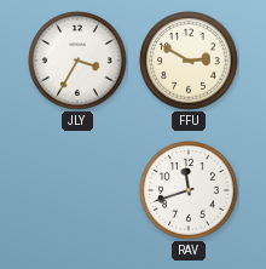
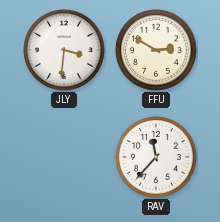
JLY: 3:35 -> 3:31
RAV: 11:42 -> 11:37
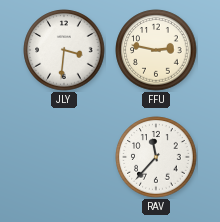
FFU: 2:50 -> 2:47
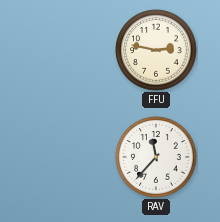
JLY: 3:31 -> none
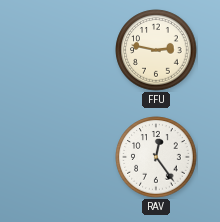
RAV: 11:37 -> 12:24
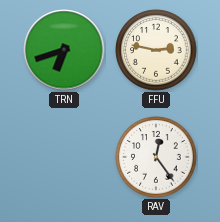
TRN: none -> 6:42
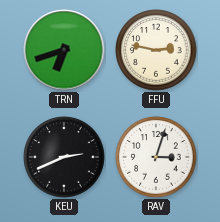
KEU: none -> 2:41
RAV: 12:24 -> 3:03
